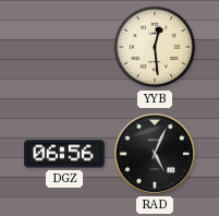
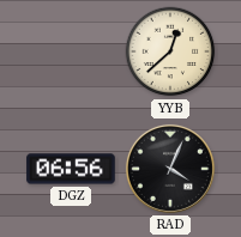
YYB: 12:29 -> 12:38
RAD: 5:04 -> 4:04
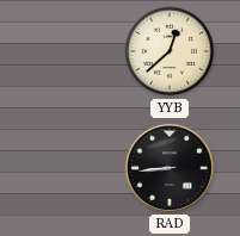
DGZ: 06:56 -> none
RAD: 4:04 -> 8:44
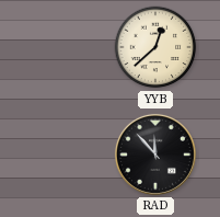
RAD: 8:44 -> 11:53
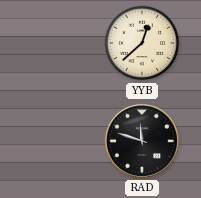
RAD: 11:53 -> 11:48
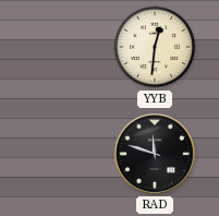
YYB: 12:38 -> 12:31
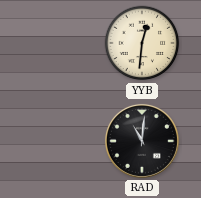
RAD: 11:48 -> 11:01
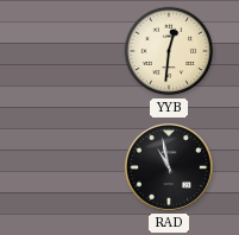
RAD: 11:01 -> 10:58
